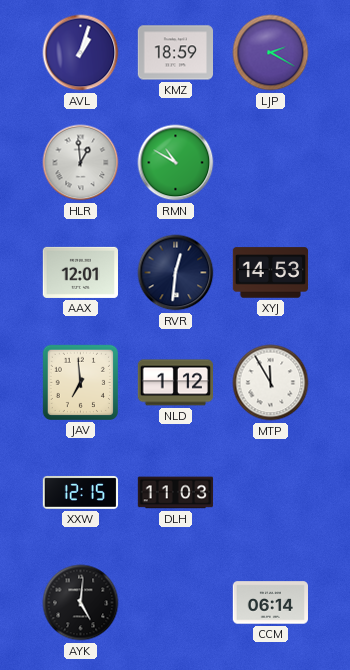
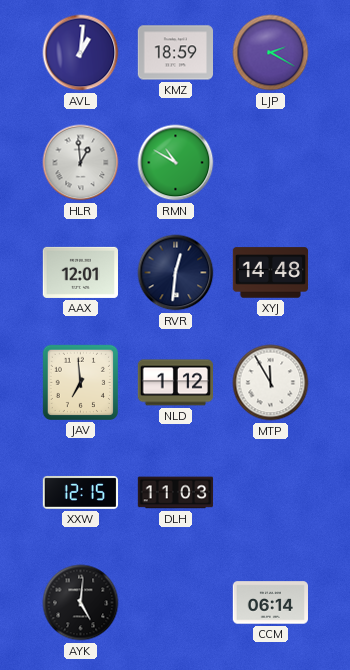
AVL: 1:03 -> 1:01
XYJ: 14:53 -> 14:48
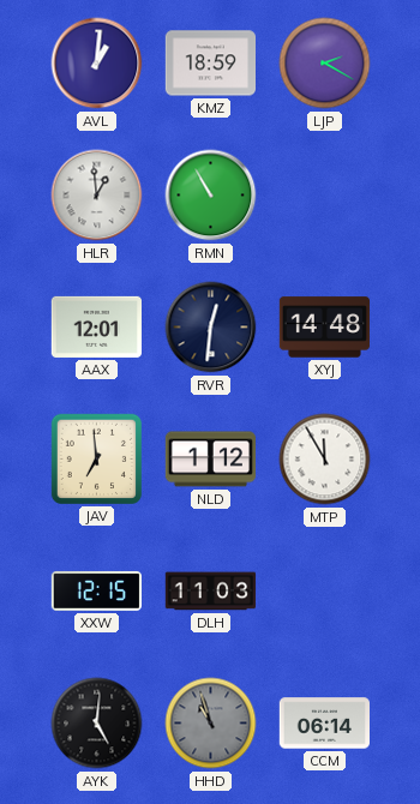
RMN: 10:50 -> 10:55
HHD: none -> 10:57
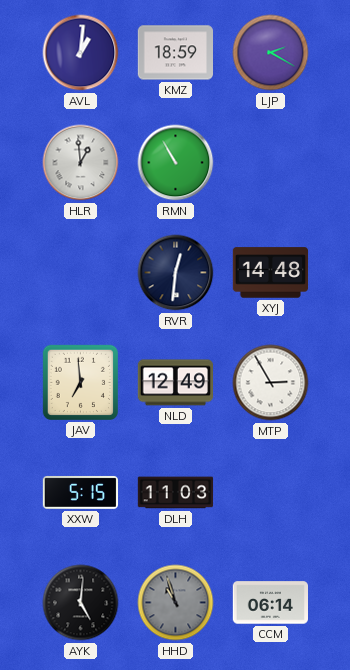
AAX: 12:01 -> none
NLD: 1:12 -> 12:49
MTP: 11:55 -> 2:55
XXW: 12:15 -> 5:15
